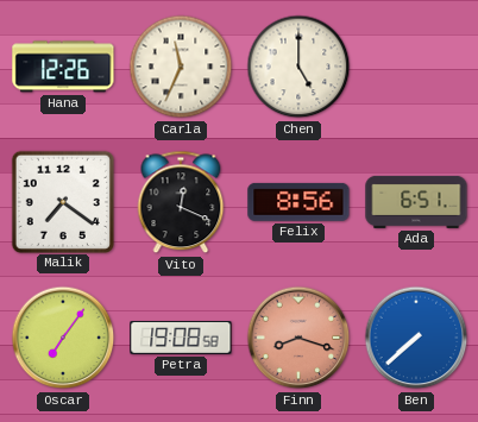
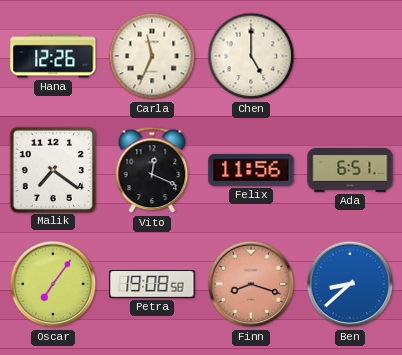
Felix: 8:56 -> 11:56
Ben: 7:38 -> 8:38
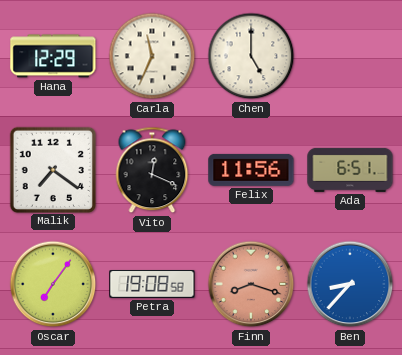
Hana: 12:26 -> 12:29
Ben: 8:38 -> 8:37
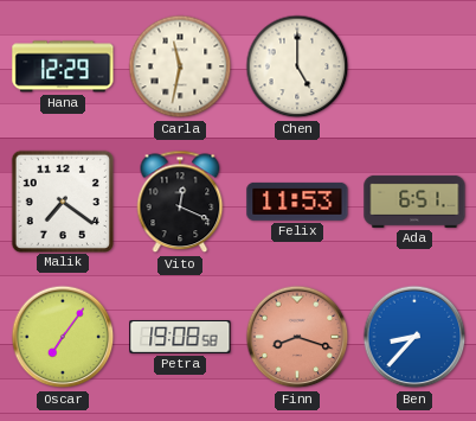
Carla: 11:34 -> 11:32
Felix: 11:56 -> 11:53
